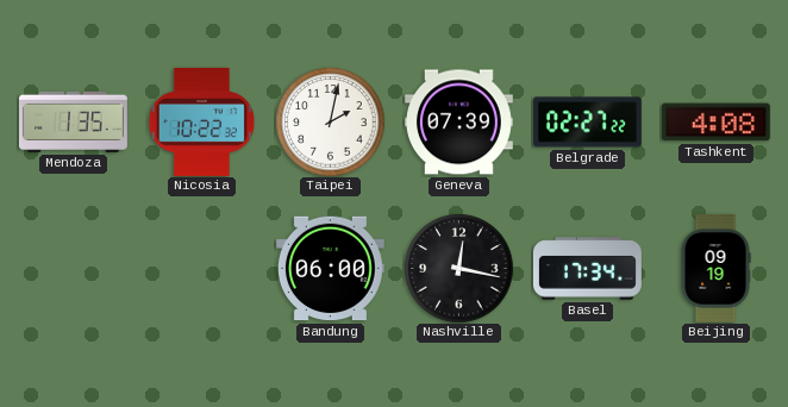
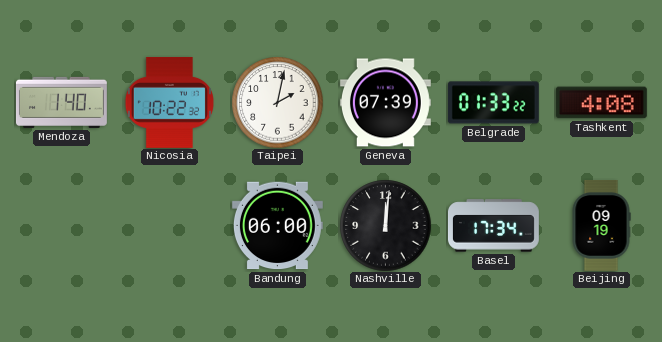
Mendoza: 1:35 -> 1:40
Belgrade: 02:27 -> 01:33
Nashville: 12:17 -> 12:01
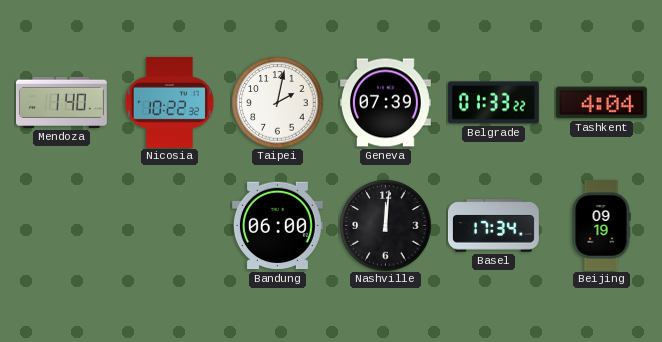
Tashkent: 4:08 -> 4:04
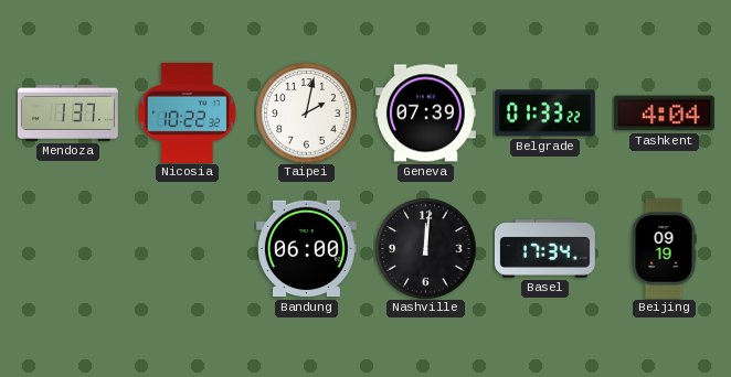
Mendoza: 1:40 -> 1:37
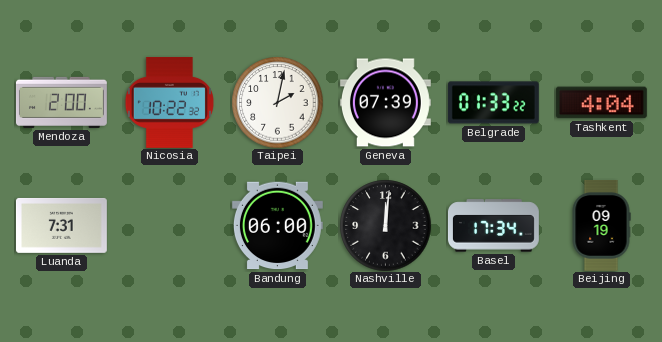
Mendoza: 1:37 -> 2:00
Luanda: none -> 7:31
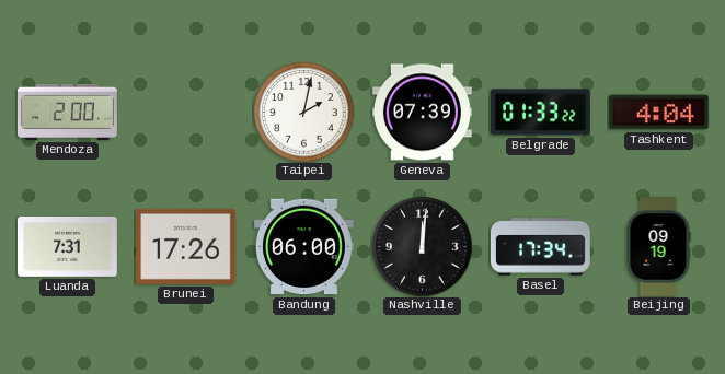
Nicosia: 10:22 -> none
Brunei: none -> 17:26
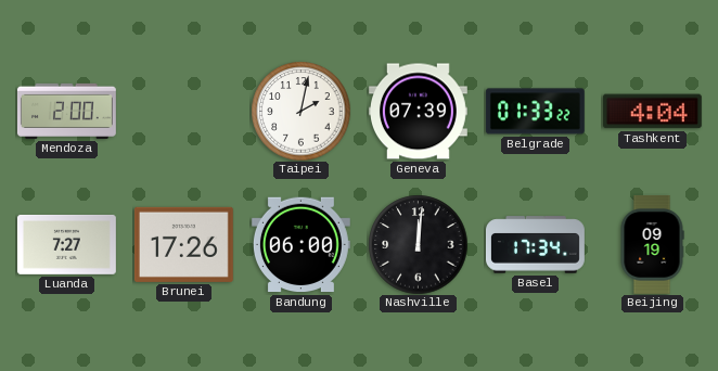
Luanda: 7:31 -> 7:27
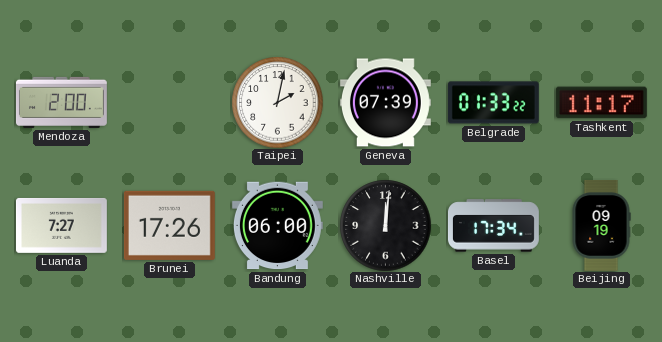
Tashkent: 4:04 -> 11:17
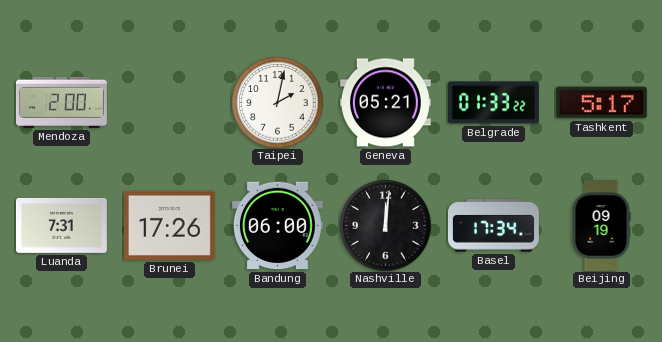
Geneva: 07:39 -> 05:21
Tashkent: 11:17 -> 5:17
Luanda: 7:27 -> 7:31
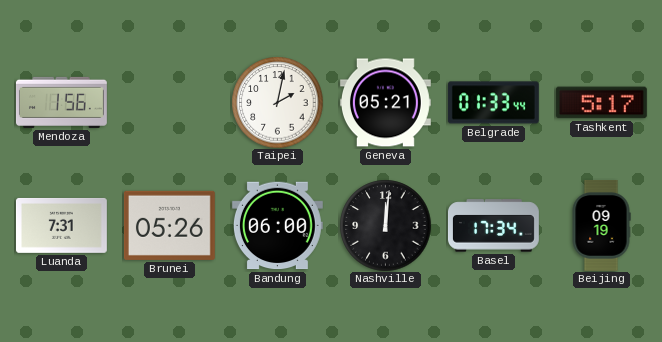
Mendoza: 2:00 -> 1:56
Belgrade: 01:33:22 -> 01:33:44
Brunei: 17:26 -> 05:26
